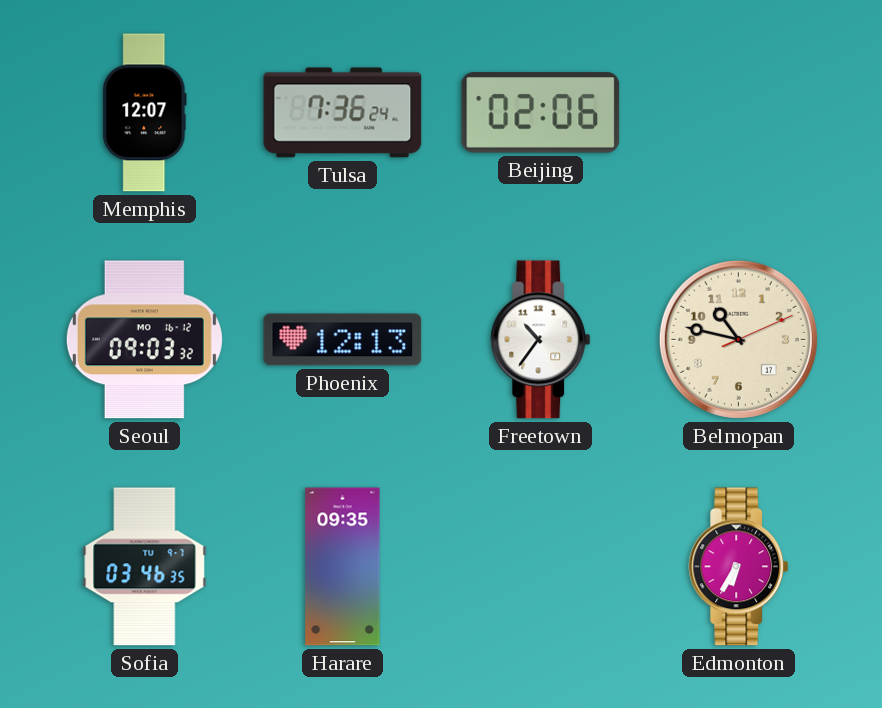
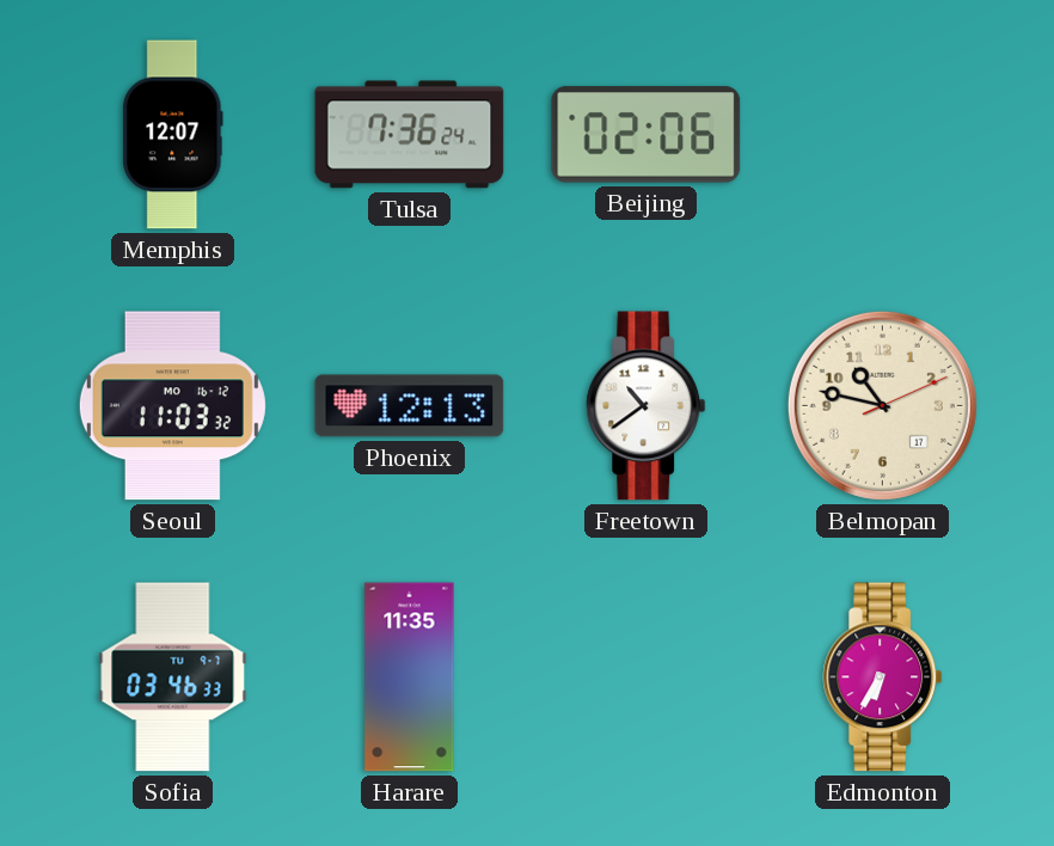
Seoul: 09:03 -> 11:03
Freetown: 10:36 -> 10:39
Sofia: 03:46:35 -> 03:46:33
Harare: 09:35 -> 11:35
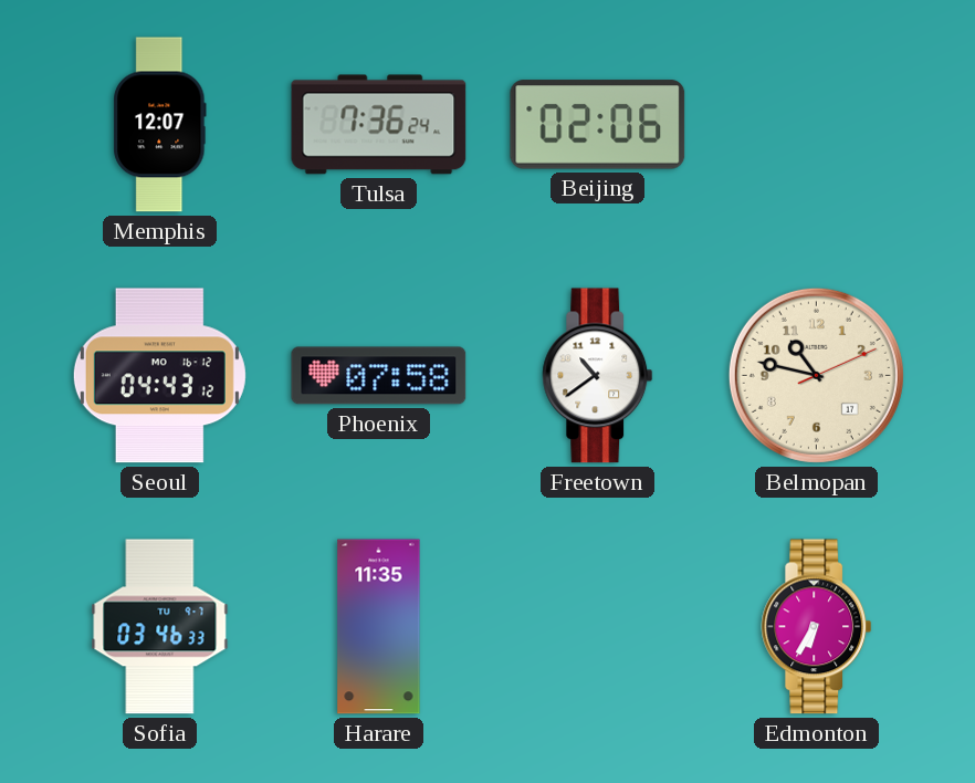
Seoul: 11:03 -> 04:43
Phoenix: 12:13 -> 07:58
